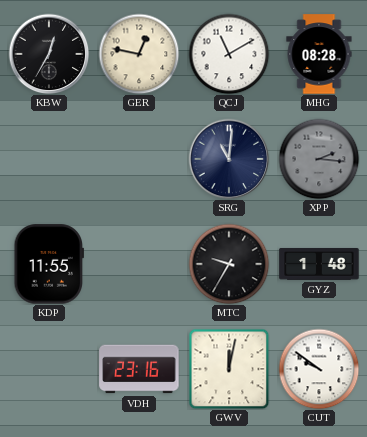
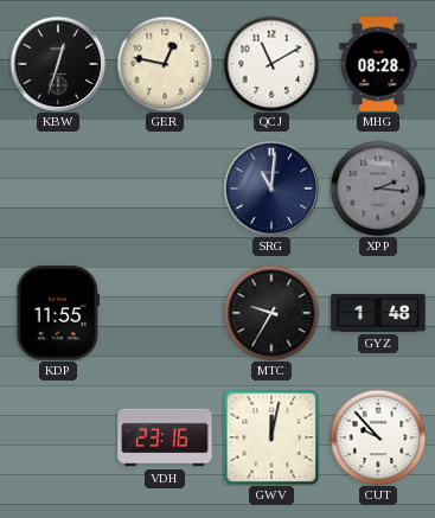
KBW: 12:35 -> 12:33
CUT: 9:51 -> 9:53
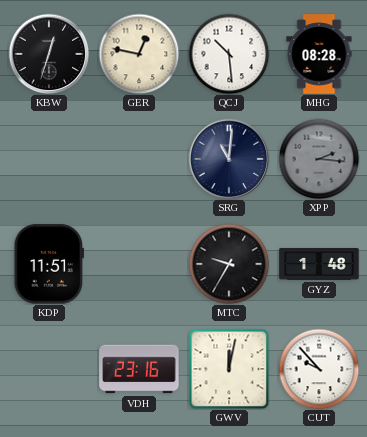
QCJ: 11:10 -> 10:29
KDP: 11:55 -> 11:51
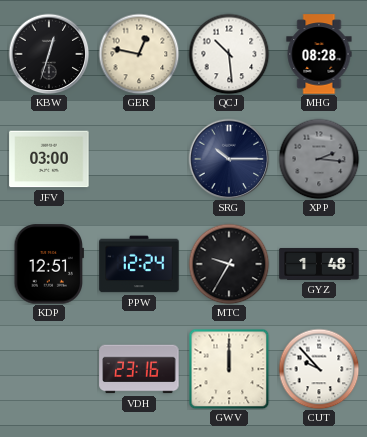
JFV: none -> 03:00
SRG: 11:01 -> 10:15
KDP: 11:51 -> 12:51
PPW: none -> 12:24
GWV: 12:02 -> 12:00
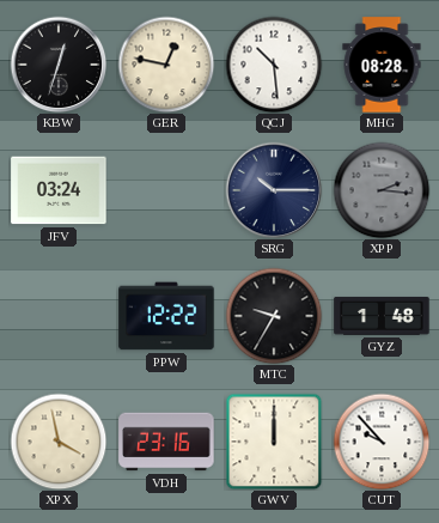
JFV: 03:00 -> 03:24
KDP: 12:51 -> none
PPW: 12:24 -> 12:22
XPX: none -> 3:58
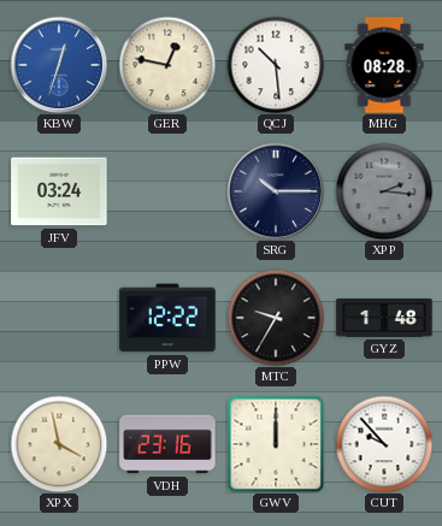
KBW dial: black -> blue
